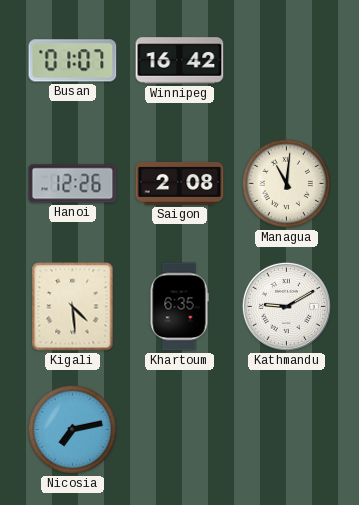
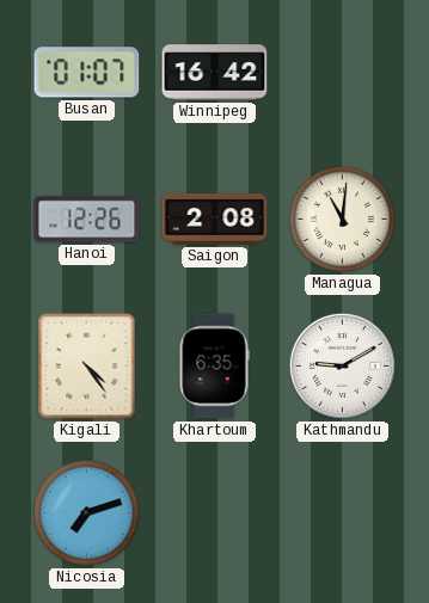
Kigali: 4:29 -> 4:24
Nicosia: 7:13 -> 7:12
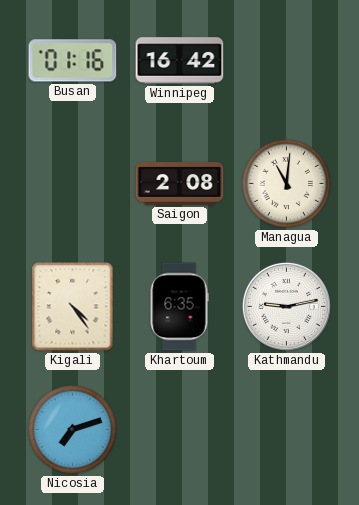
Busan: 01:07 -> 01:16
Hanoi: 12:26 -> none
Kathmandu: 9:10 -> 9:13
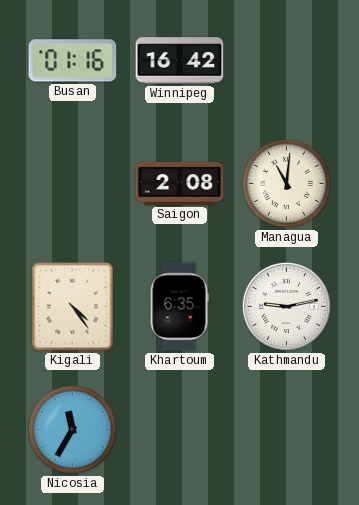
Nicosia: 7:12 -> 11:35
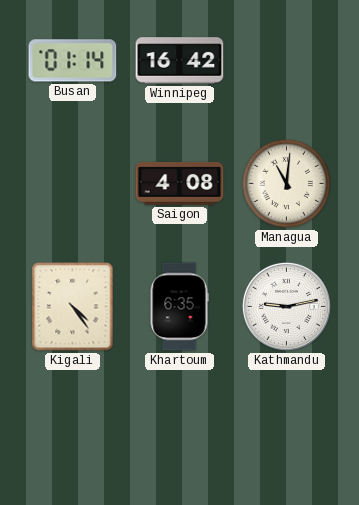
Busan: 01:16 -> 01:14
Saigon: 2:08 -> 4:08
Nicosia: 11:35 -> none
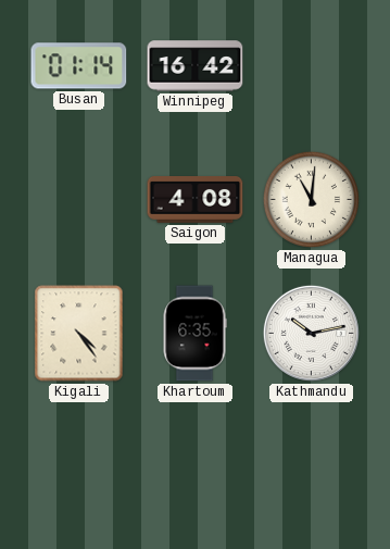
Kathmandu: 9:13 -> 10:13
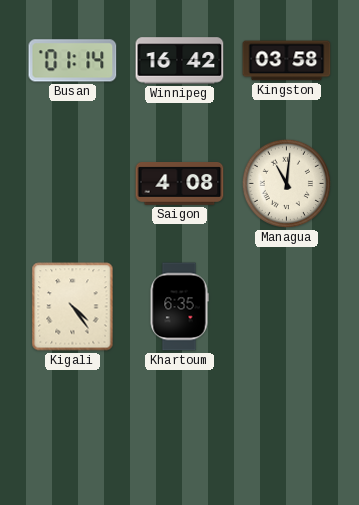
Kingston: none -> 03:58
Kathmandu: 10:13 -> none
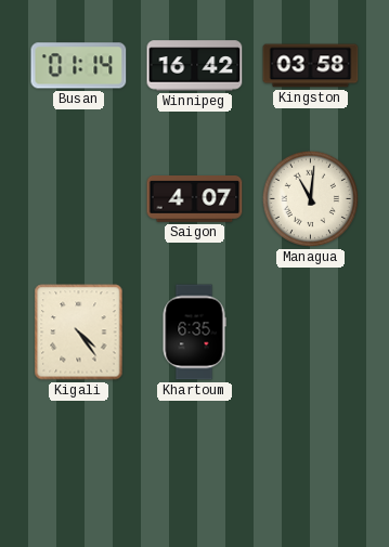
Saigon: 4:08 -> 4:07
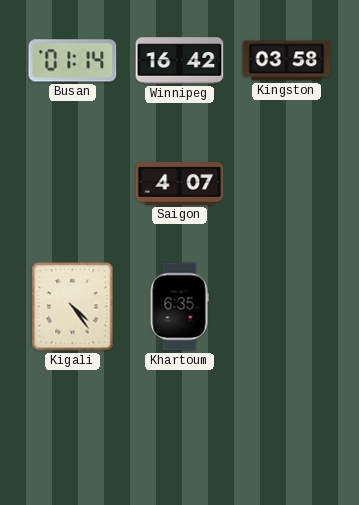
Managua: 11:01 -> none
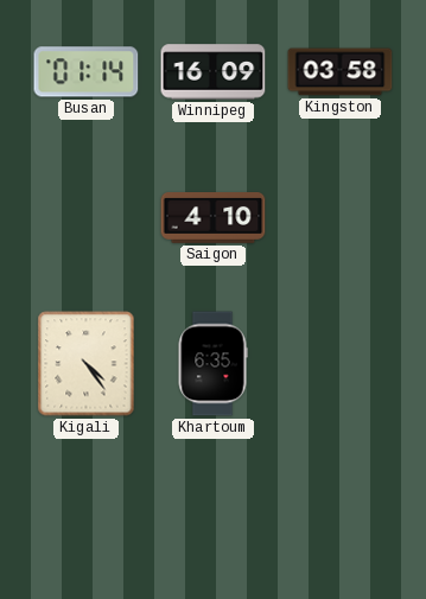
Winnipeg: 16:42 -> 16:09
Saigon: 4:07 -> 4:10
